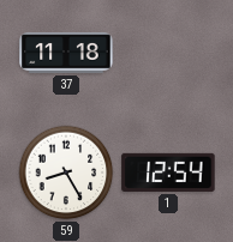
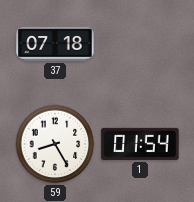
37: 11:18 -> 07:18
1: 12:54 -> 01:54
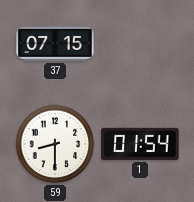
37: 07:18 -> 07:15
59: 8:25 -> 8:30
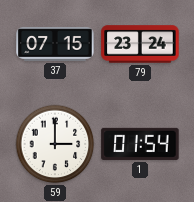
79: none -> 23:24
59: 8:30 -> 3:00
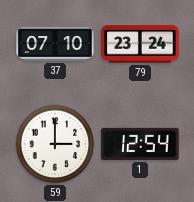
37: 07:15 -> 07:10
1: 01:54 -> 12:54
